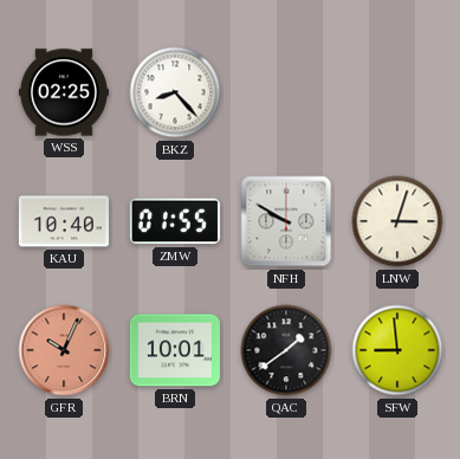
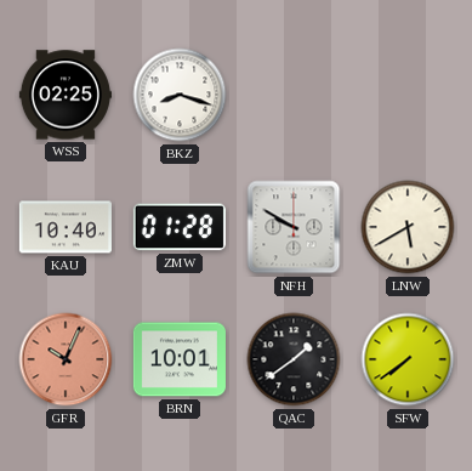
BKZ: 8:23 -> 8:18
ZMW: 01:55 -> 01:28
LNW: 3:03 -> 5:40
SFW: 8:59 -> 7:39
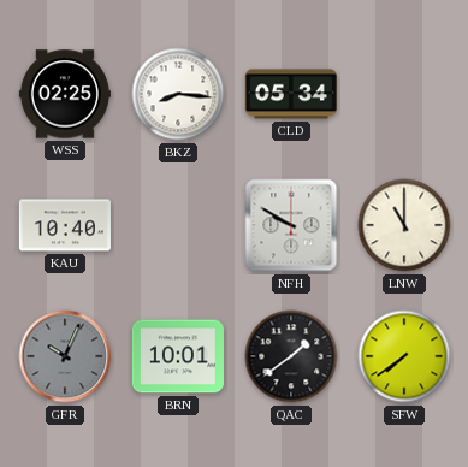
BKZ: 8:18 -> 8:16
CLD: none -> 05:34
ZMW: 01:28 -> none
LNW: 5:40 -> 11:00
GFR dial: salmon -> grey
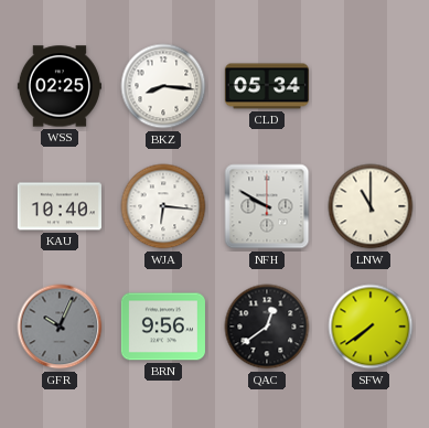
WJA: none -> 6:16
BRN: 10:01 -> 9:56
QAC: 1:39 -> 12:39
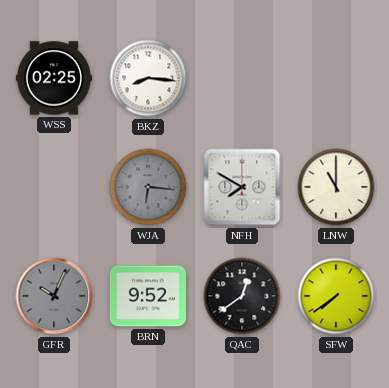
CLD: 05:34 -> none
KAU: 10:40 -> none
WJA dial: white -> grey
NFH: 9:50 -> 7:50
BRN: 9:56 -> 9:52
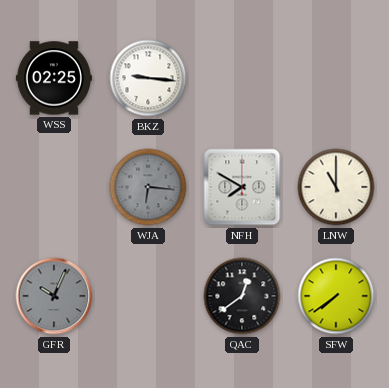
BKZ: 8:16 -> 9:16
BRN: 9:52 -> none
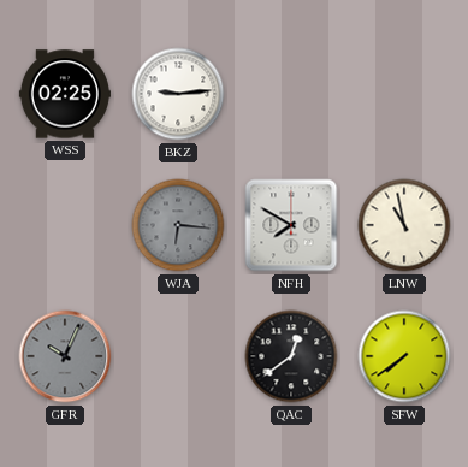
BKZ: 9:16 -> 9:14
LNW: 11:00 -> 10:58
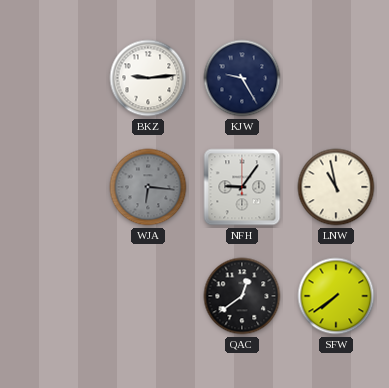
WSS: 02:25 -> none
KJW: none -> 9:25
NFH: 7:50 -> 9:06
GFR: 10:04 -> none
